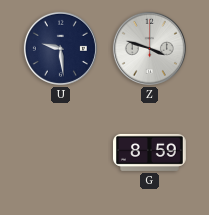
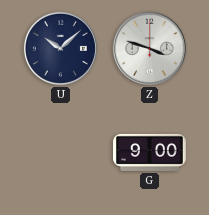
U: 9:29 -> 10:08
G: 8:59 -> 9:00
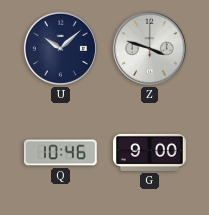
Q: none -> 10:46
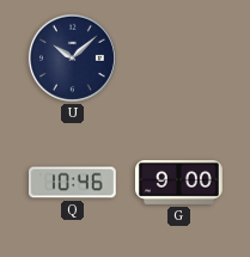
Z: 3:48 -> none
